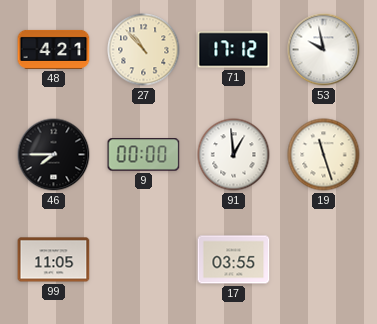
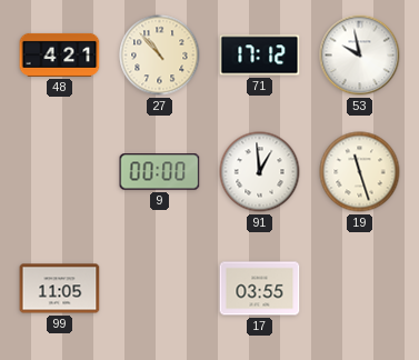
46: 7:45 -> none
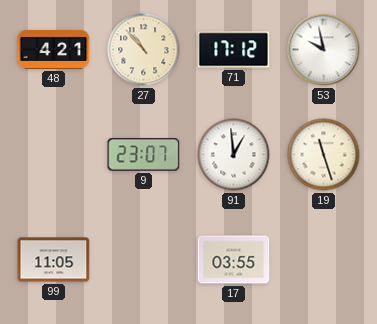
9: 00:00 -> 23:07
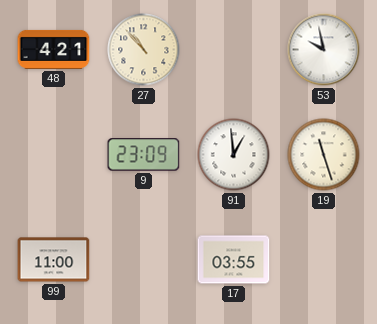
71: 17:12 -> none
9: 23:07 -> 23:09
99: 11:05 -> 11:00
